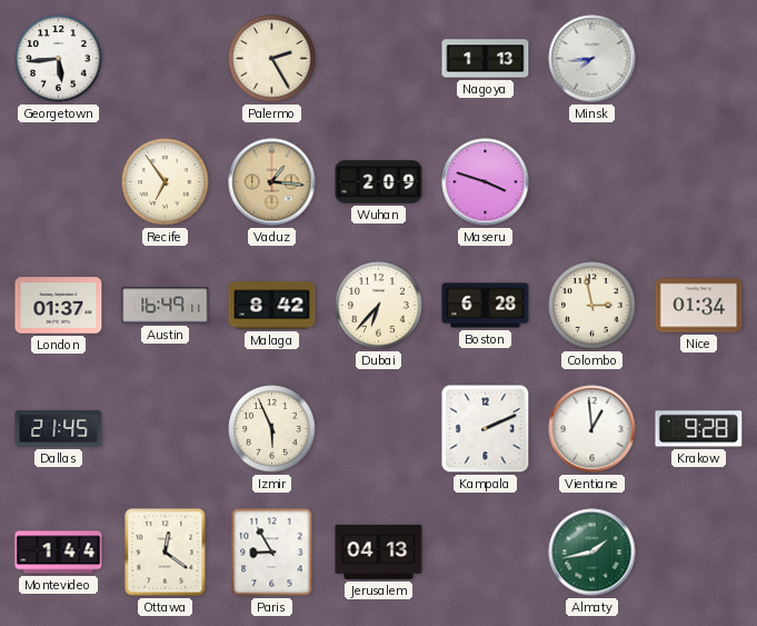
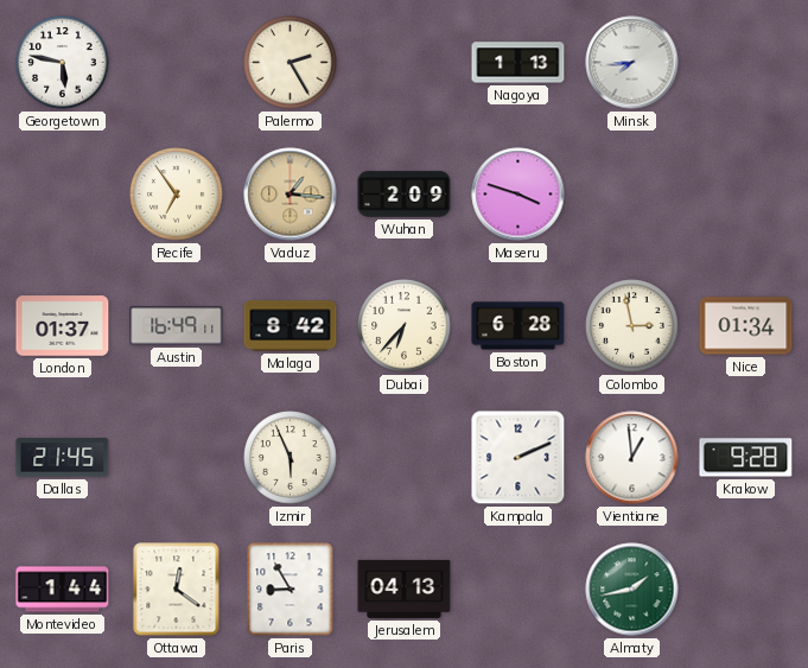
Georgetown: 5:44 -> 5:47
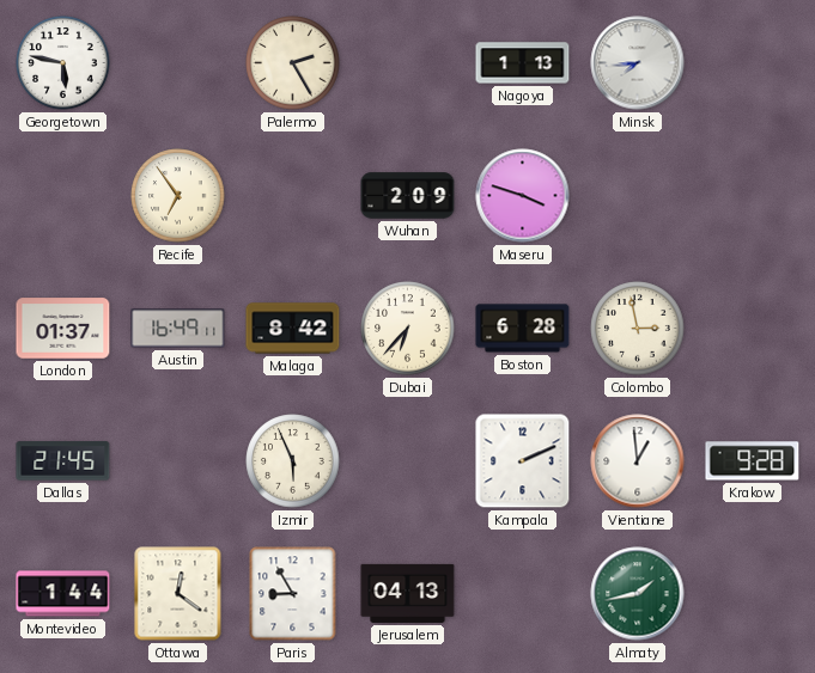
Vaduz: 1:16 -> none
Nice: 01:34 -> none
